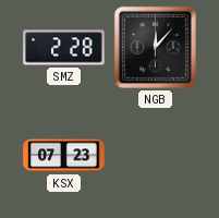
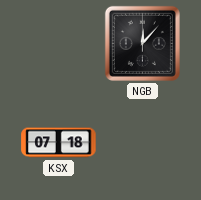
SMZ: 2:28 -> none
KSX: 07:23 -> 07:18
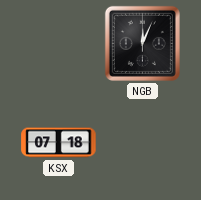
NGB: 12:07 -> 12:04
